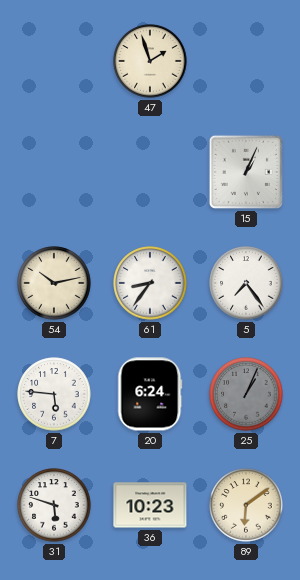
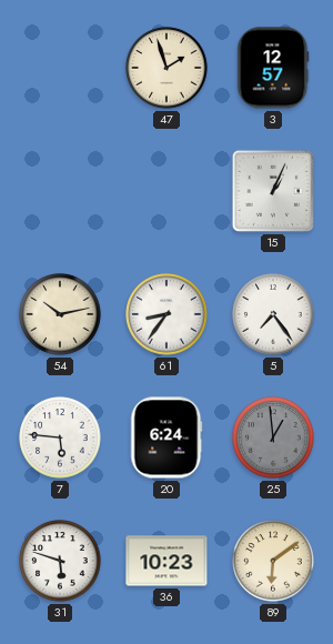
3: none -> 12:57
25: 1:04 -> 12:59
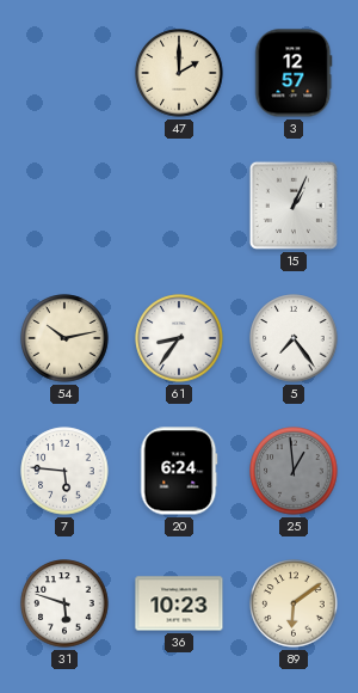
47: 1:57 -> 2:00
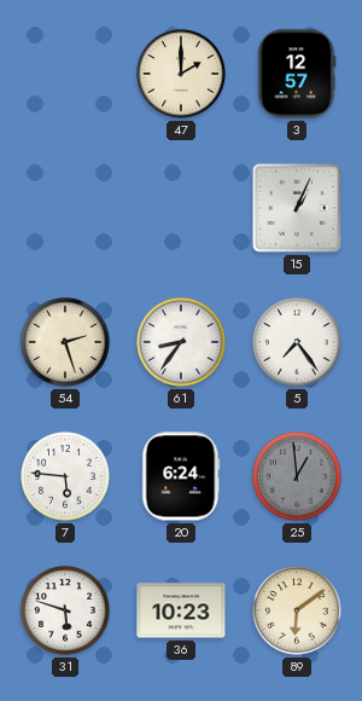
54: 10:13 -> 2:27
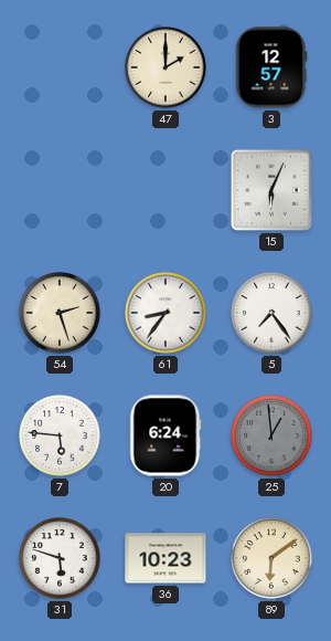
15: 1:04 -> 6:04
